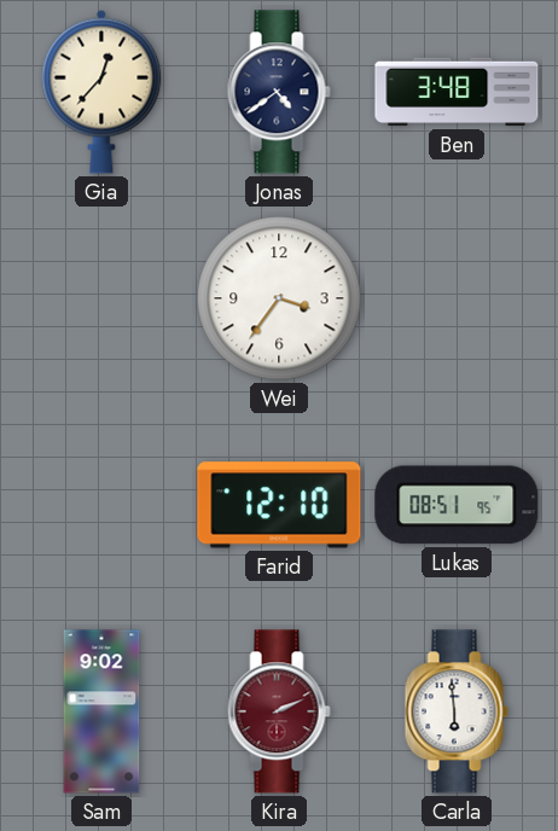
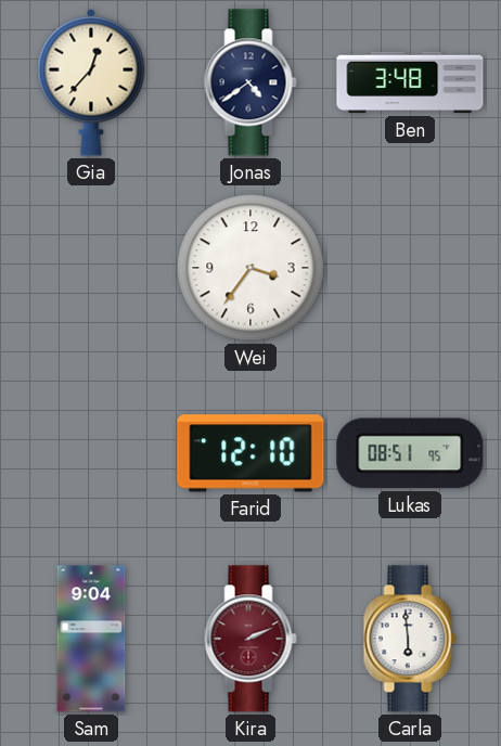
Sam: 9:02 -> 9:04
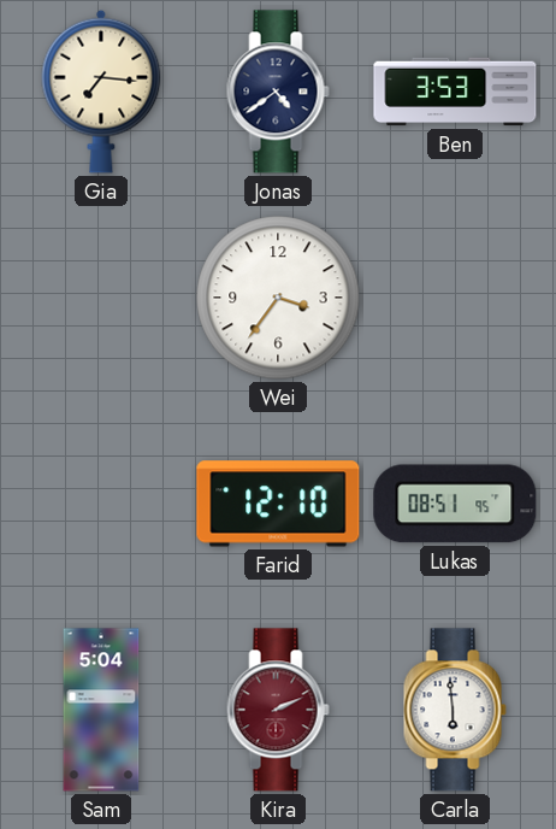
Gia: 12:37 -> 7:16
Ben: 3:48 -> 3:53
Sam: 9:04 -> 5:04
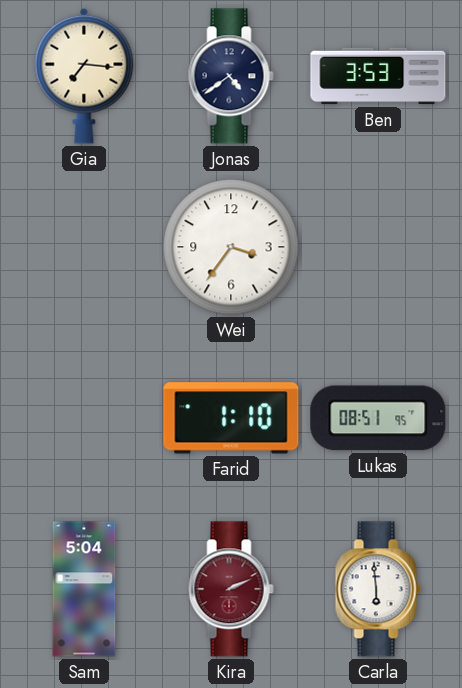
Farid: 12:10 -> 1:10
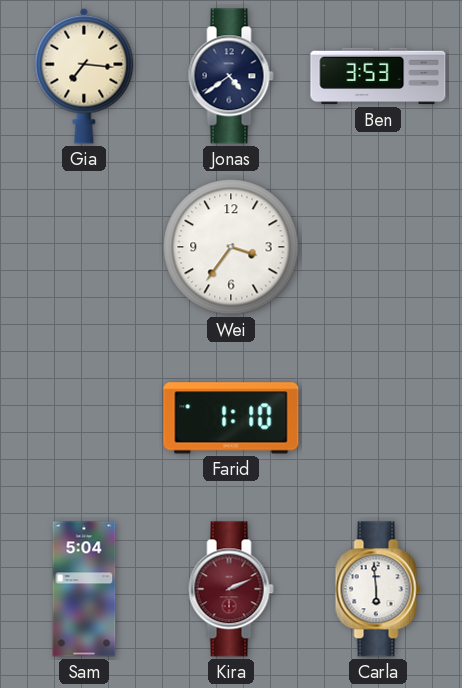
Lukas: 08:51 -> none
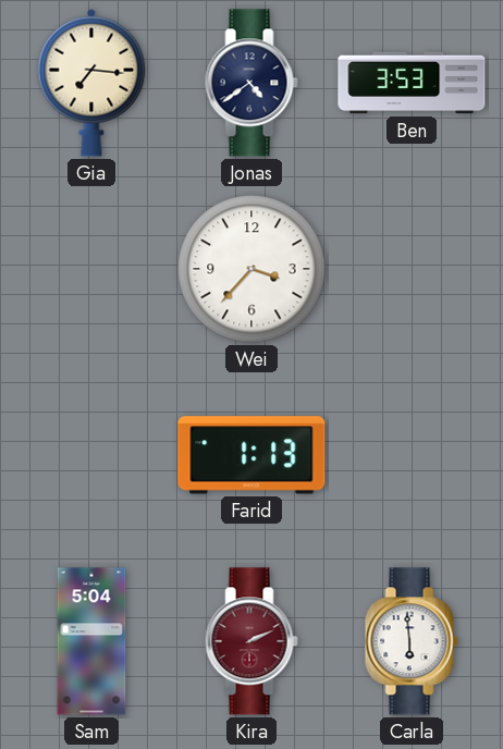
Wei: 3:36 -> 3:37
Farid: 1:10 -> 1:13
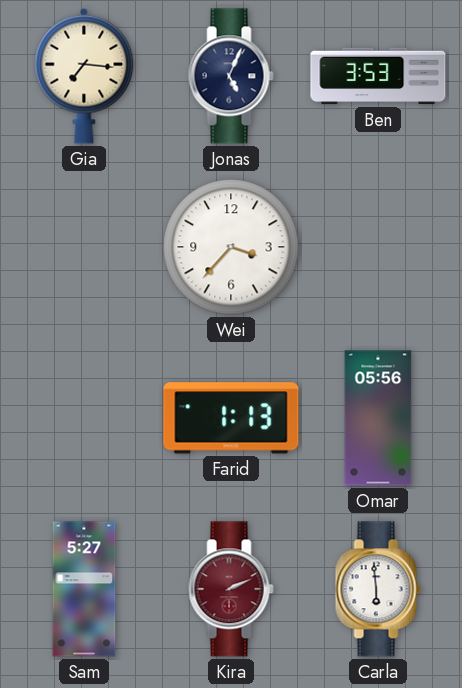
Jonas: 4:39 -> 5:04
Omar: none -> 05:56
Sam: 5:04 -> 5:27
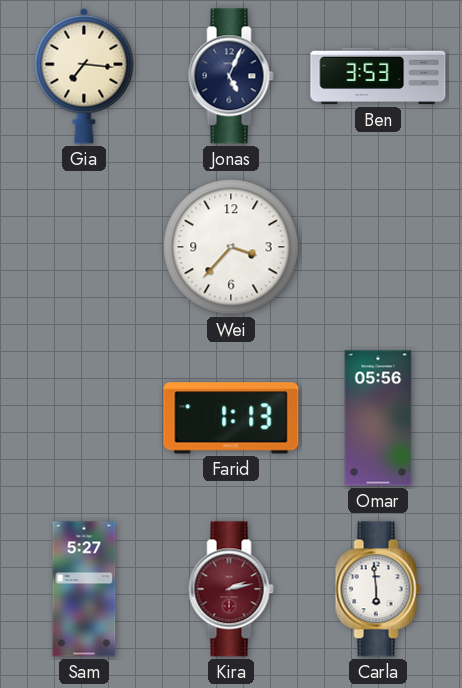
Kira: 2:11 -> 2:13
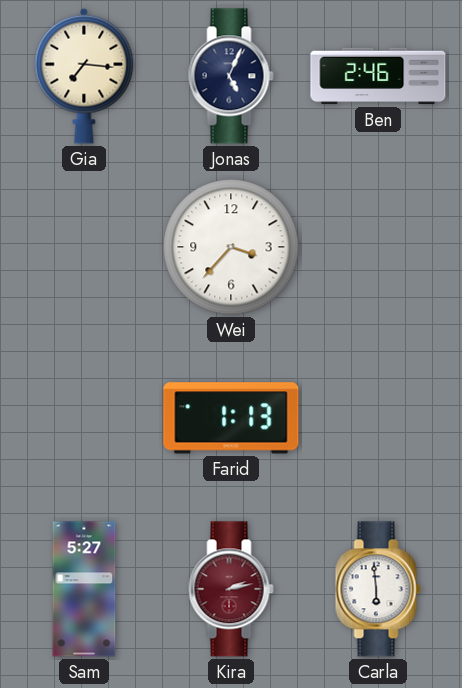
Ben: 3:53 -> 2:46
Omar: 05:56 -> none
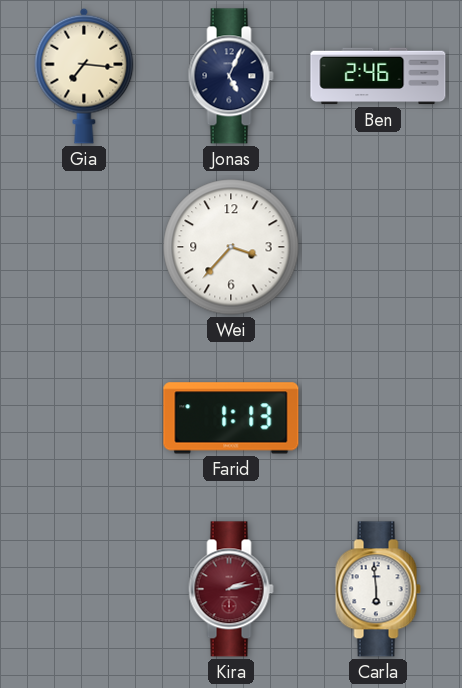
Sam: 5:27 -> none
